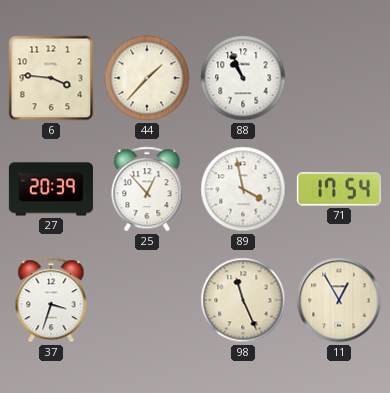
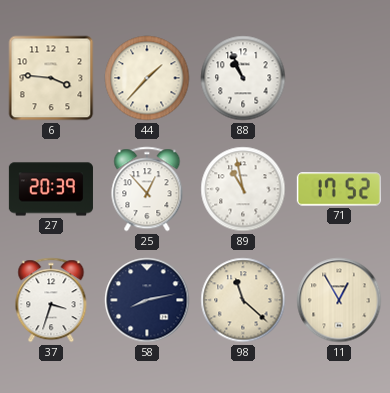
89: 3:58 -> 10:58
71: 17:54 -> 17:52
58: none -> 8:13
98: 11:26 -> 11:22
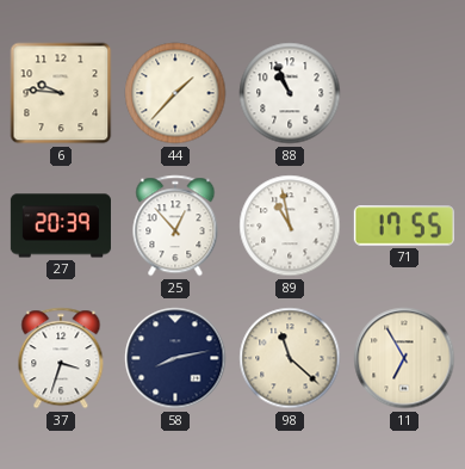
6: 3:46 -> 9:46
71: 17:52 -> 17:55
11: 12:55 -> 6:55
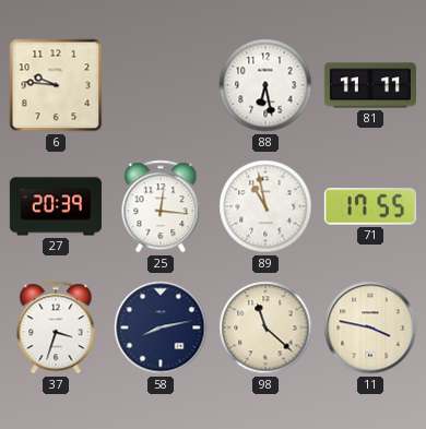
44: 1:37 -> none
88: 10:56 -> 6:28
81: none -> 11:11
25: 12:53 -> 12:16
11: 6:55 -> 3:47
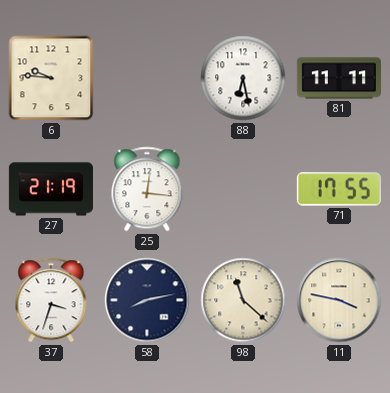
27: 20:39 -> 21:19
89: 10:58 -> none
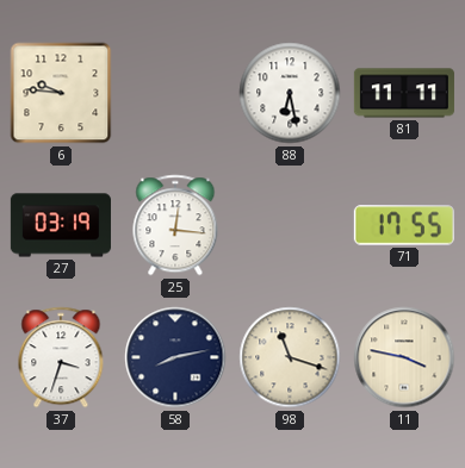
27: 21:19 -> 03:19
98: 11:22 -> 11:18
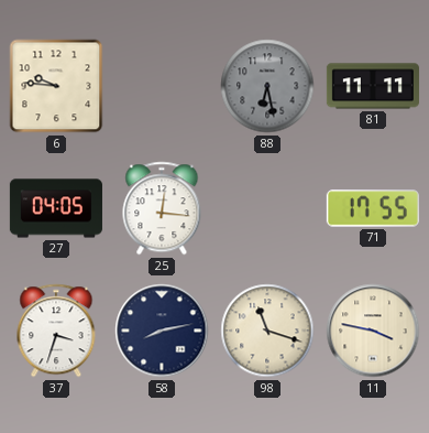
88 dial: white -> grey
27: 03:19 -> 04:05
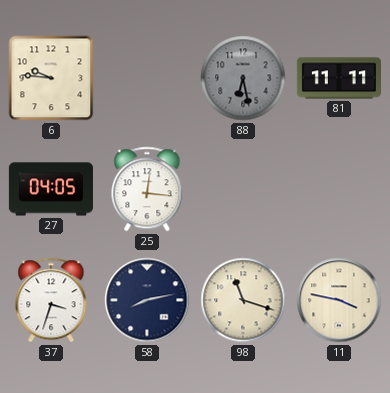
71: 17:55 -> none
